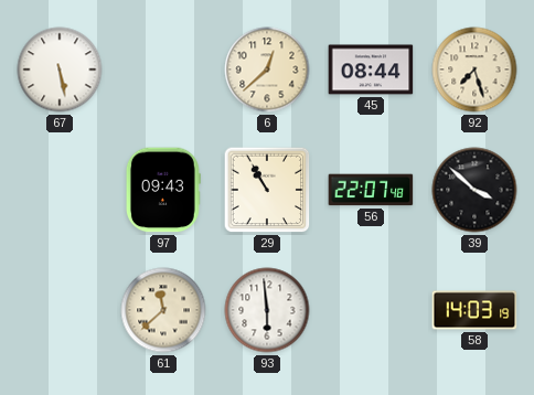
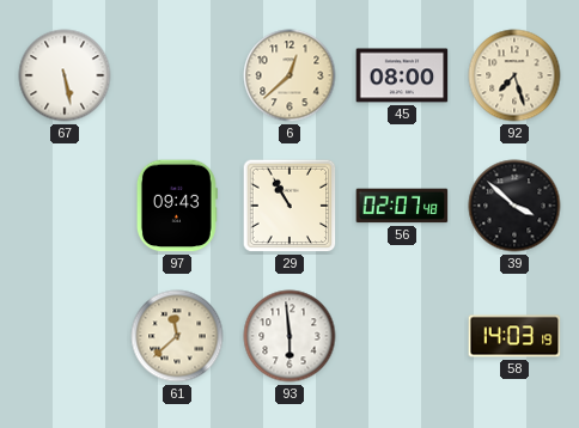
45: 08:44 -> 08:00
56: 22:07 -> 02:07
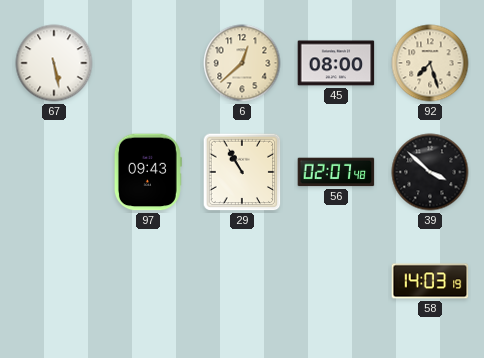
61: 11:38 -> none
93: 5:59 -> none
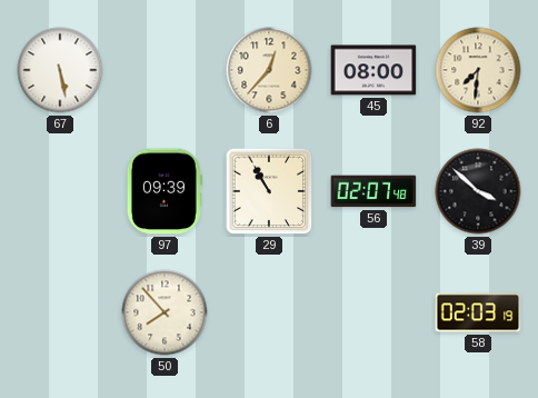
6: 12:38 -> 12:37
92: 7:27 -> 7:31
97: 09:43 -> 09:39
50: none -> 7:53
58: 14:03 -> 02:03
